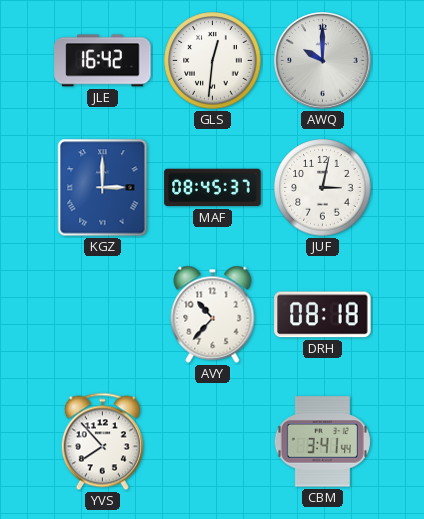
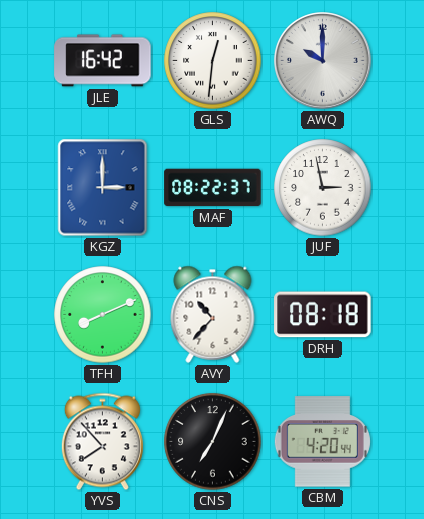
MAF: 08:45 -> 08:22
JUF: 3:02 -> 2:58
TFH: none -> 8:11
CNS: none -> 7:04
CBM: 3:41 -> 4:20
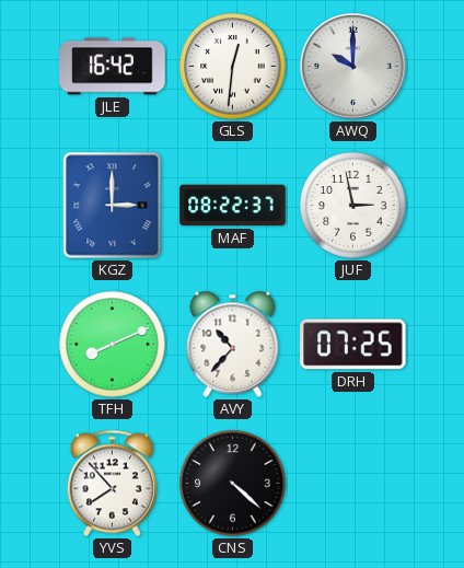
DRH: 08:18 -> 07:25
CNS: 7:04 -> 4:22
CBM: 4:20 -> none
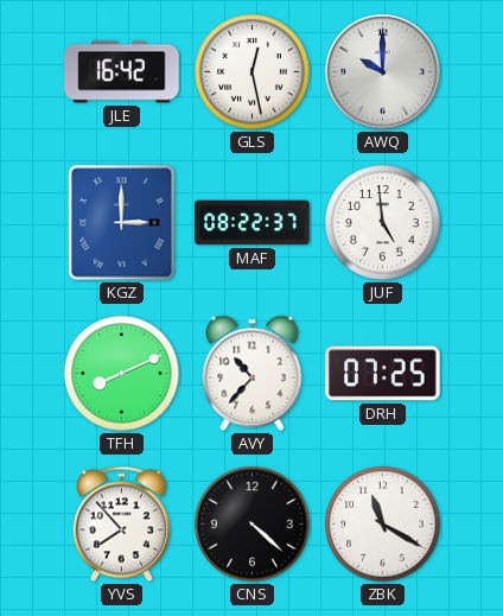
GLS: 12:31 -> 12:28
JUF: 2:58 -> 4:59
ZBK: none -> 11:20
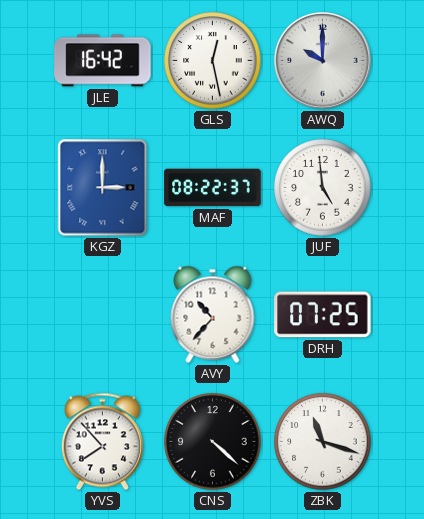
TFH: 8:11 -> none
ZBK: 11:20 -> 11:18
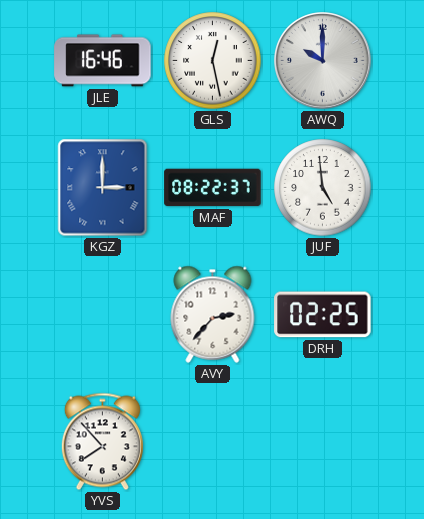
JLE: 16:42 -> 16:46
AVY: 10:37 -> 2:37
DRH: 07:25 -> 02:25
CNS: 4:22 -> none
ZBK: 11:18 -> none
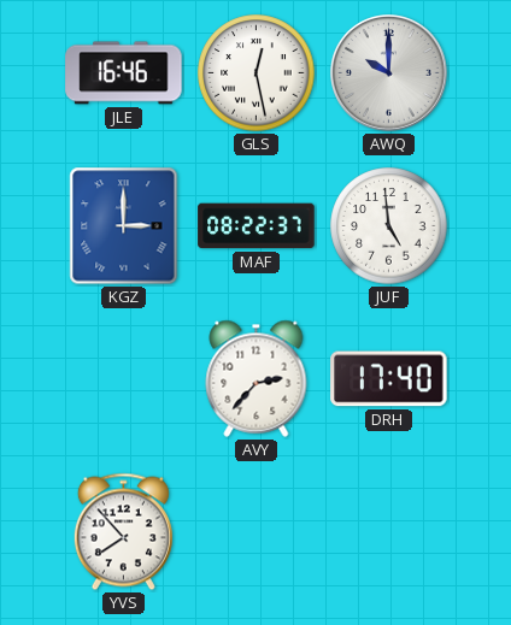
DRH: 02:25 -> 17:40
